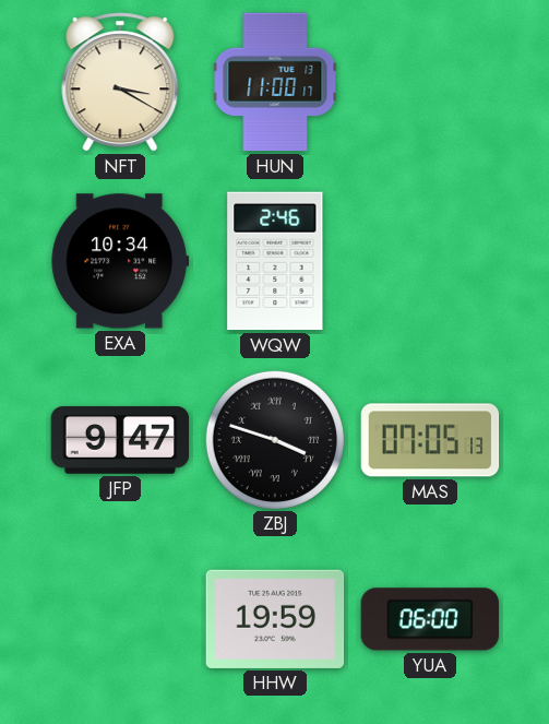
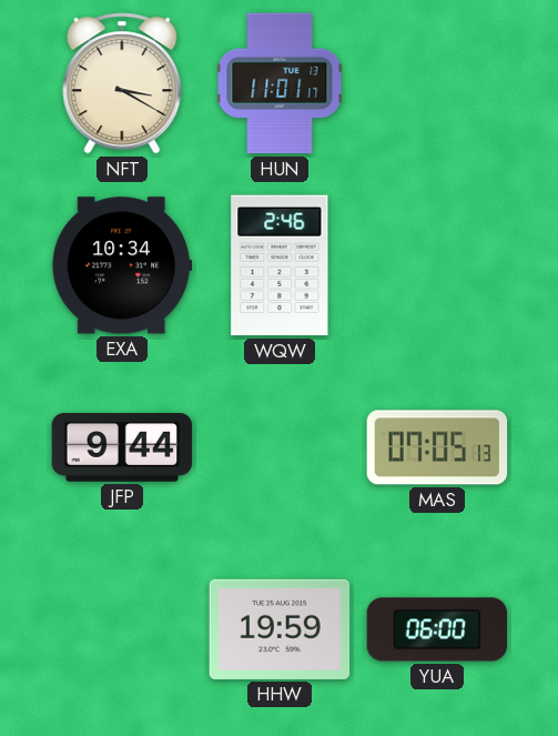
HUN: 11:00 -> 11:01
JFP: 9:47 -> 9:44
ZBJ: 3:48 -> none
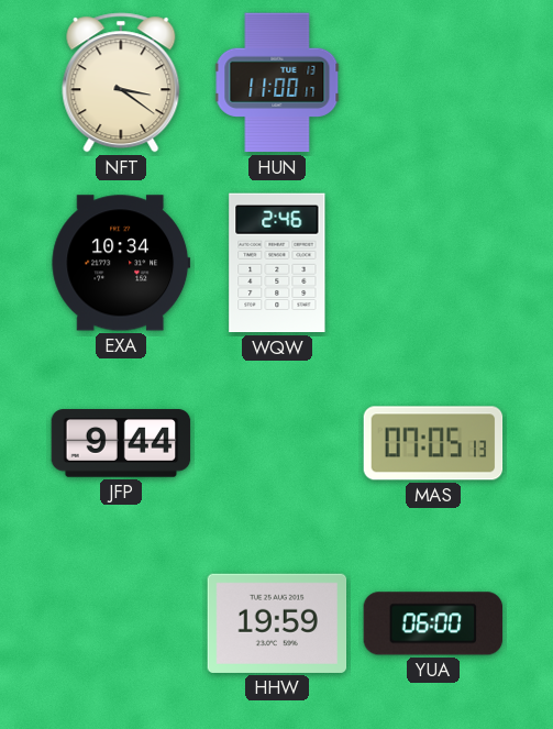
NFT: 3:20 -> 3:21
HUN: 11:01 -> 11:00
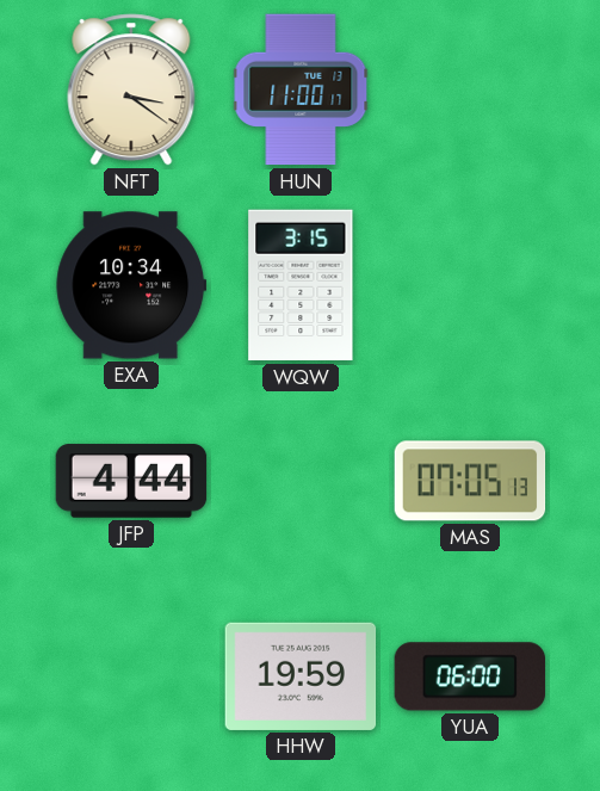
WQW: 2:46 -> 3:15
JFP: 9:44 -> 4:44
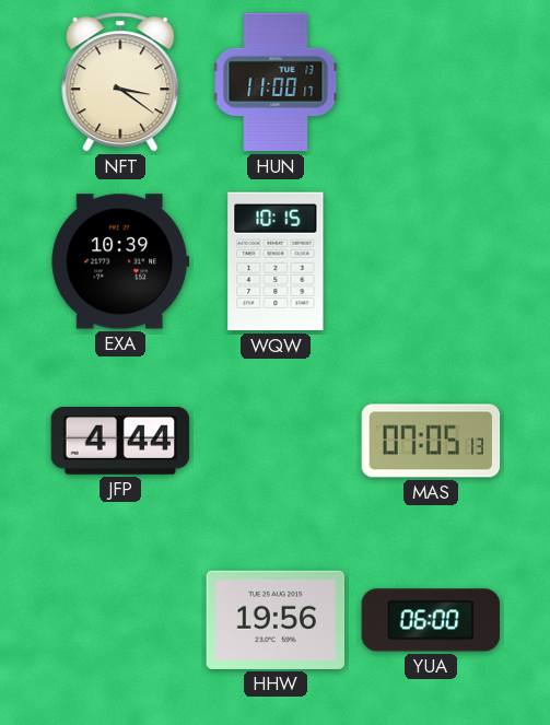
EXA: 10:34 -> 10:39
WQW: 3:15 -> 10:15
HHW: 19:59 -> 19:56
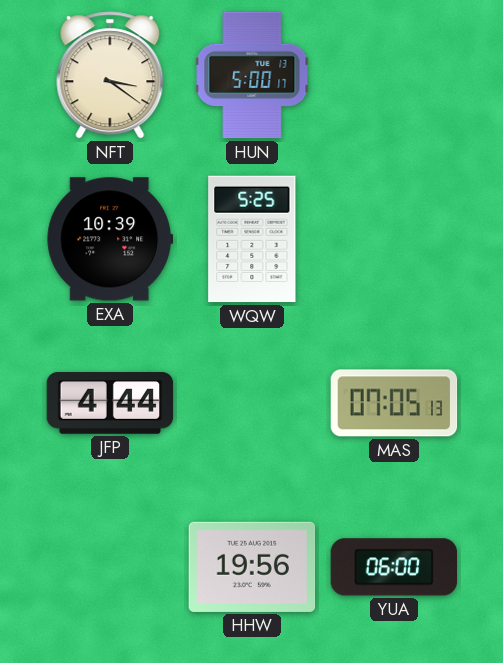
HUN: 11:00 -> 5:00
WQW: 10:15 -> 5:25
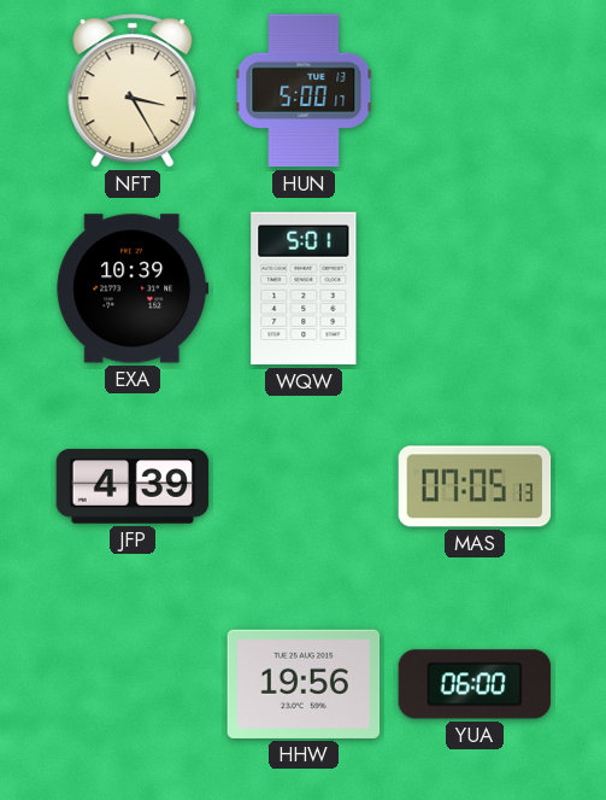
NFT: 3:21 -> 3:25
WQW: 5:25 -> 5:01
JFP: 4:44 -> 4:39
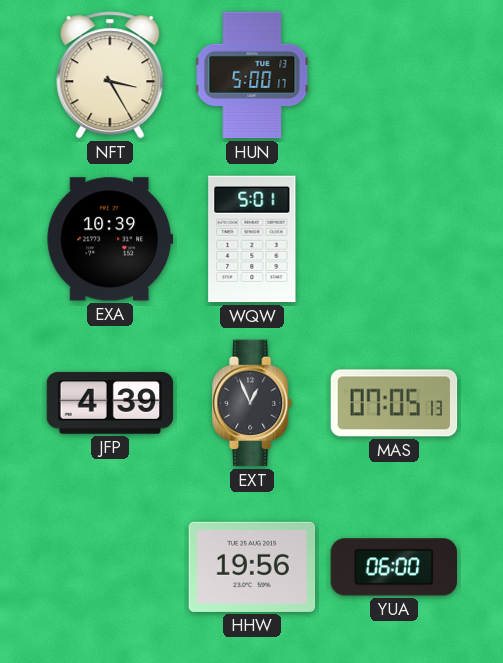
EXT: none -> 12:56
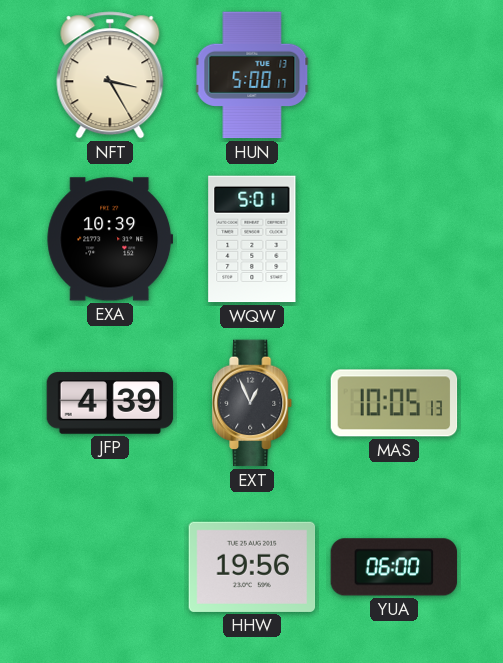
MAS: 07:05 -> 10:05
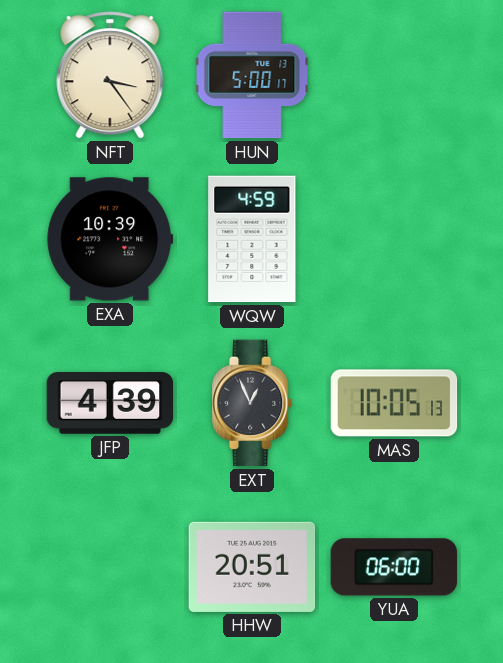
NFT: 3:25 -> 3:24
WQW: 5:01 -> 4:59
HHW: 19:56 -> 20:51
